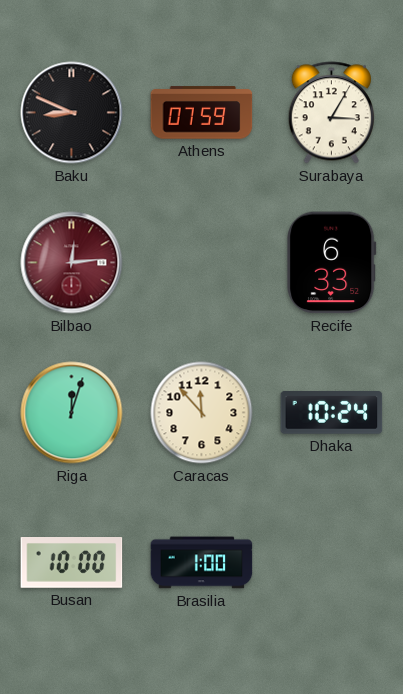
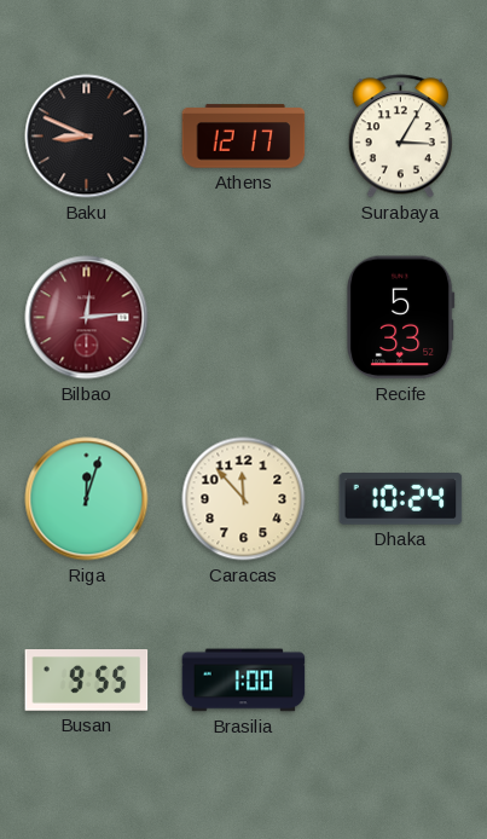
Athens: 07:59 -> 12:17
Recife: 6:33 -> 5:33
Busan: 10:00 -> 9:55
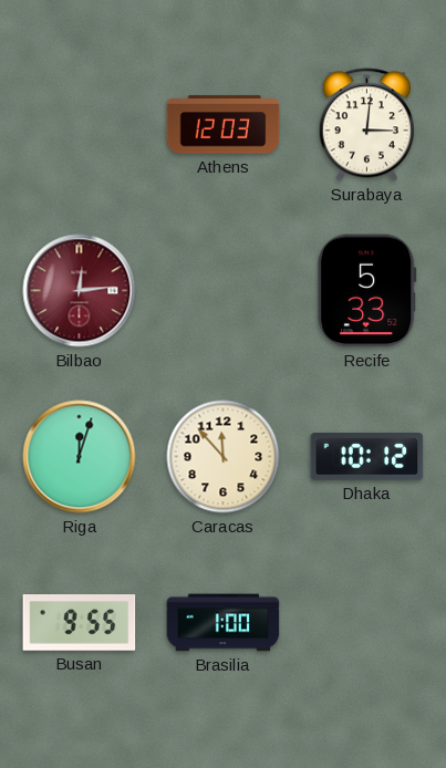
Baku: 8:49 -> none
Athens: 12:17 -> 12:03
Surabaya: 3:05 -> 3:01
Dhaka: 10:24 -> 10:12
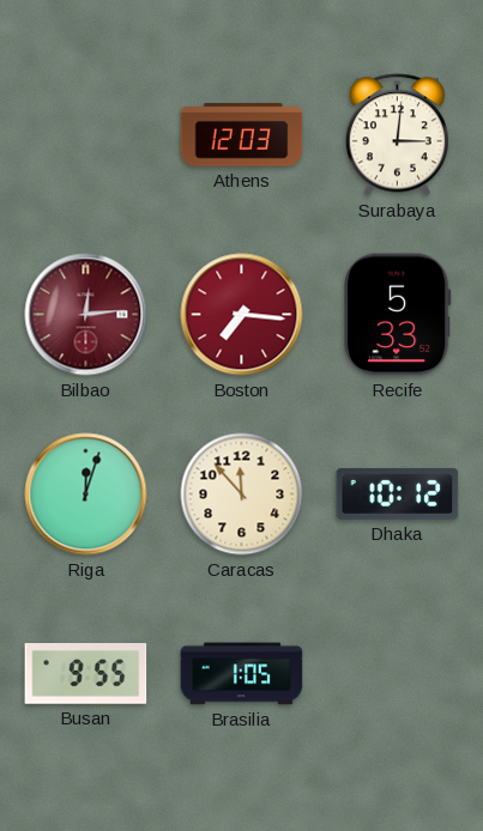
Boston: none -> 7:16
Brasilia: 1:00 -> 1:05
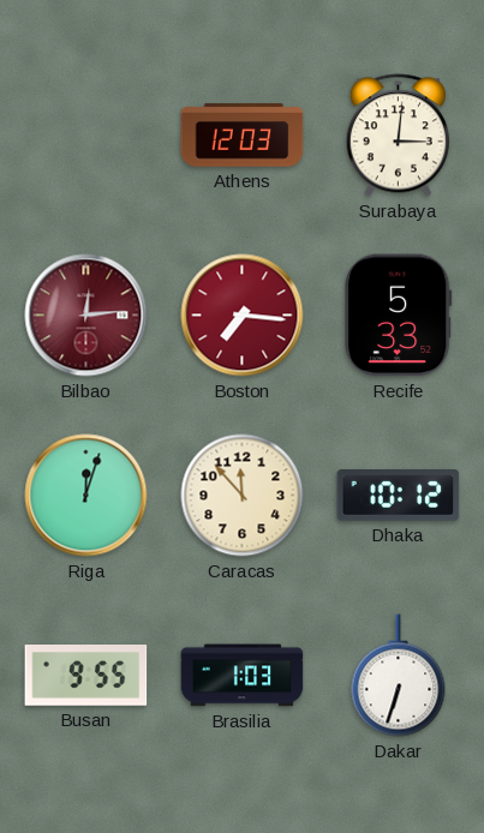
Brasilia: 1:05 -> 1:03
Dakar: none -> 6:33
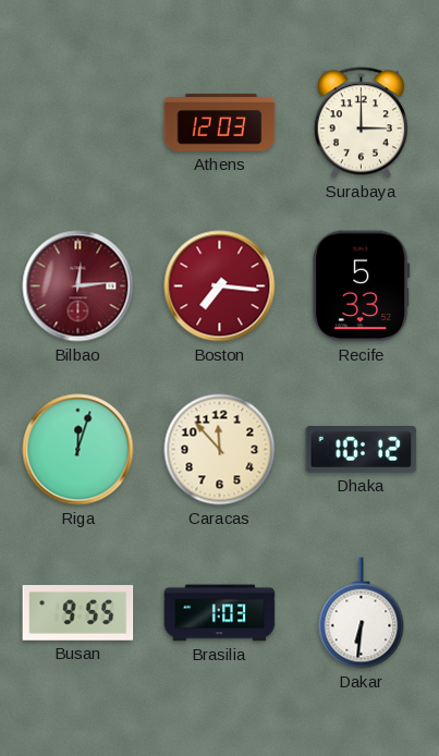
Surabaya: 3:01 -> 3:00
Dakar: 6:33 -> 6:31
